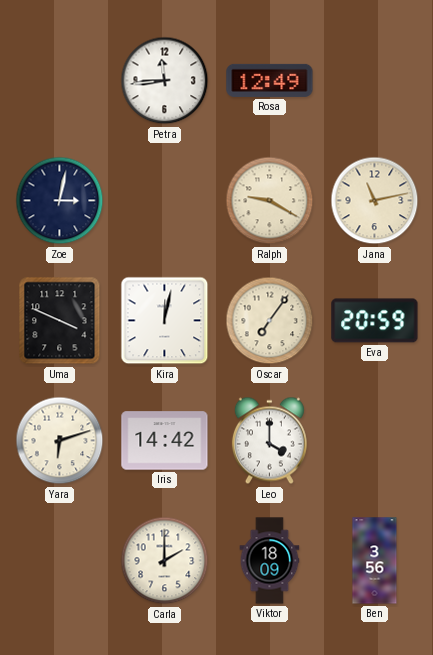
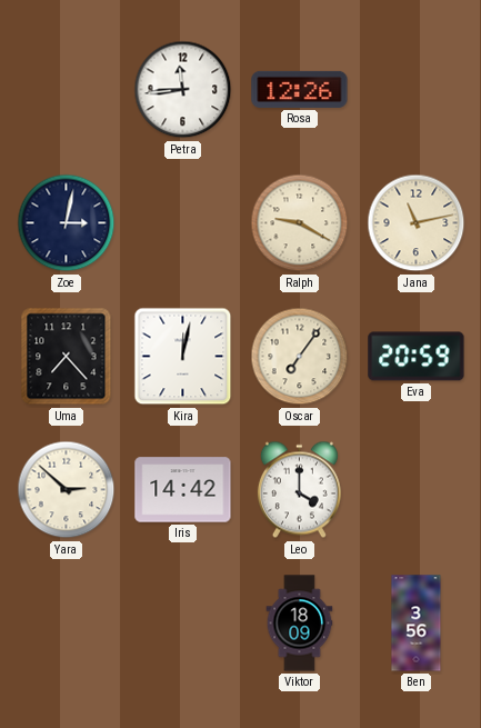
Rosa: 12:49 -> 12:26
Uma: 3:49 -> 7:23
Yara: 6:12 -> 2:52
Carla: 2:00 -> none
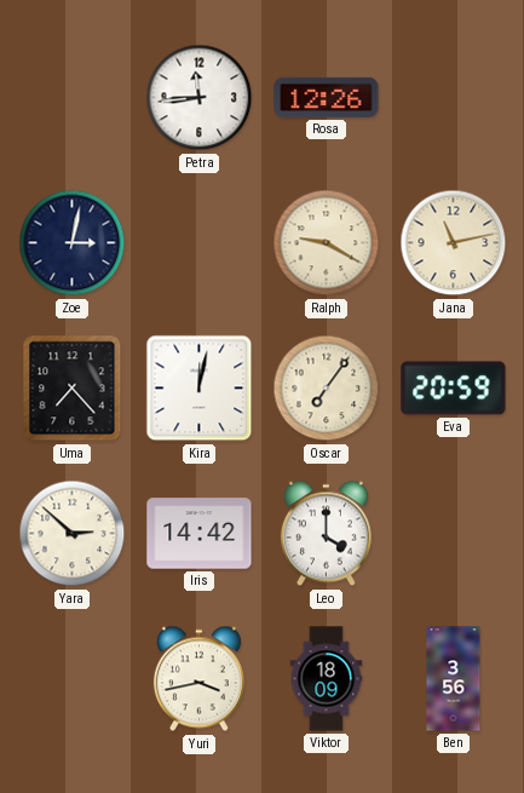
Yuri: none -> 3:43
